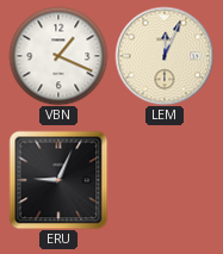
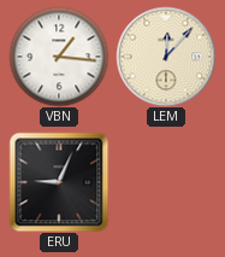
VBN: 1:19 -> 1:16
LEM: 12:04 -> 12:07
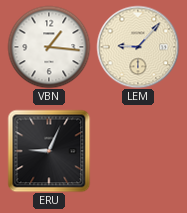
LEM: 12:07 -> 9:07
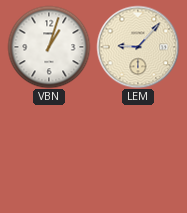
VBN: 1:16 -> 1:03
ERU: 9:04 -> none
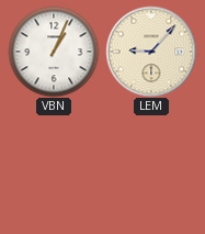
VBN: 1:03 -> 1:04
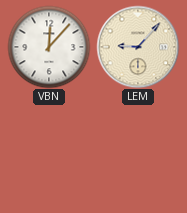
VBN: 1:04 -> 12:07
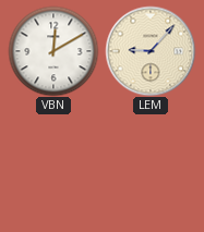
VBN: 12:07 -> 12:10
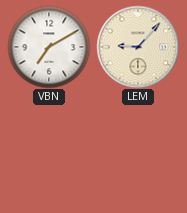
VBN: 12:10 -> 7:10
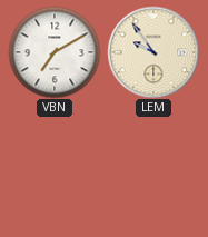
LEM: 9:07 -> 9:54
